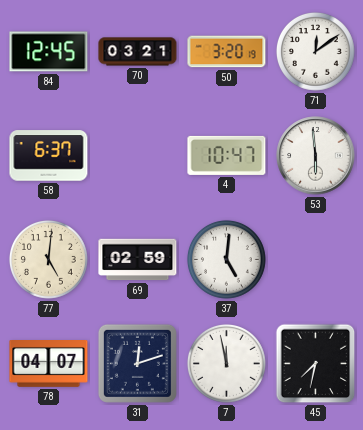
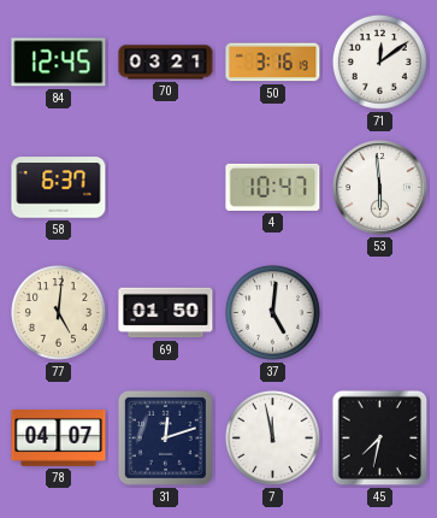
50: 3:20 -> 3:16
69: 02:59 -> 01:50
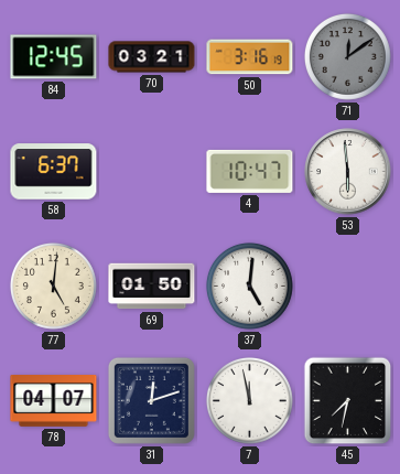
71 dial: white -> grey
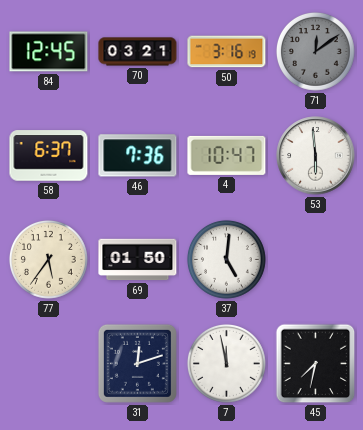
46: none -> 7:36
77: 5:01 -> 5:36
78: 04:07 -> none
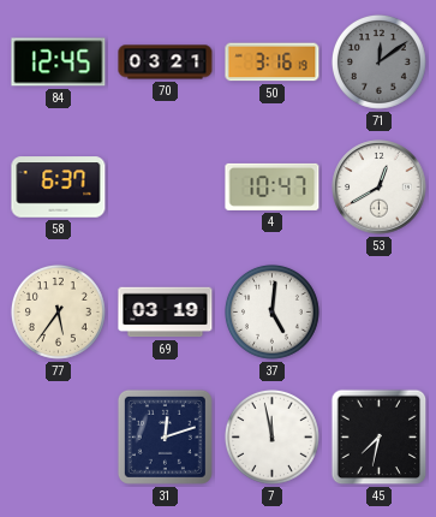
46: 7:36 -> none
53: 5:59 -> 12:40
69: 01:50 -> 03:19
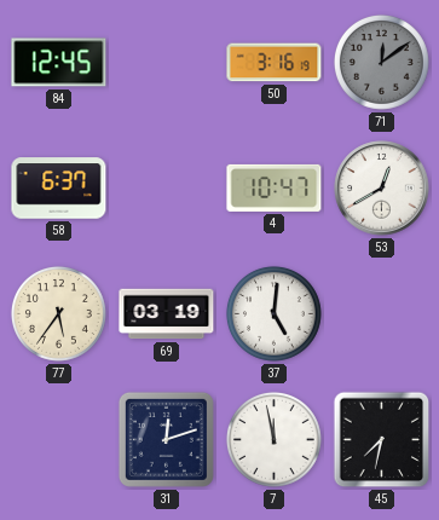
70: 03:21 -> none
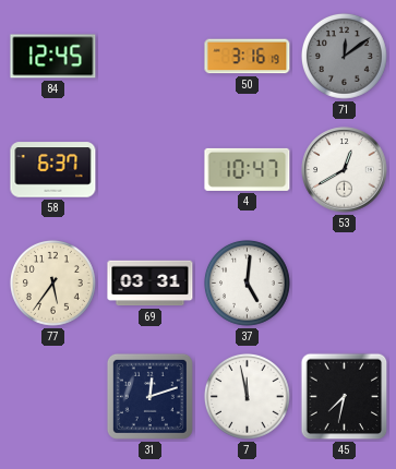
69: 03:19 -> 03:31
